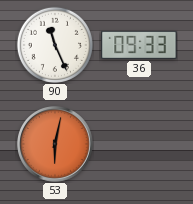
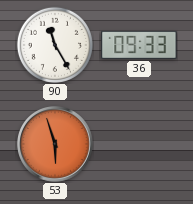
90: 11:26 -> 11:25
53: 6:02 -> 5:57
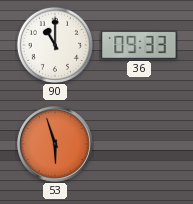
90: 11:25 -> 11:00
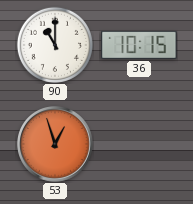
36: 09:33 -> 10:15
53: 5:57 -> 12:57
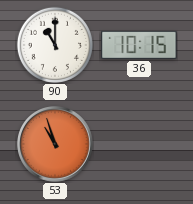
53: 12:57 -> 10:57
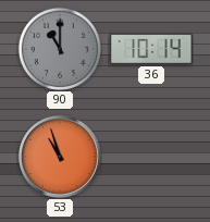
90 dial: white -> grey
36: 10:15 -> 10:14
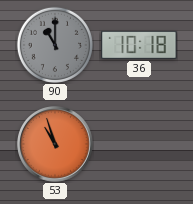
36: 10:14 -> 10:18
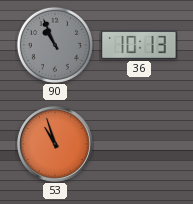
90: 11:00 -> 10:56
36: 10:18 -> 10:13
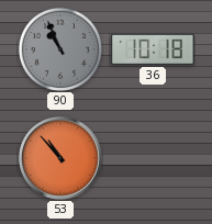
36: 10:13 -> 10:18
53: 10:57 -> 10:53
